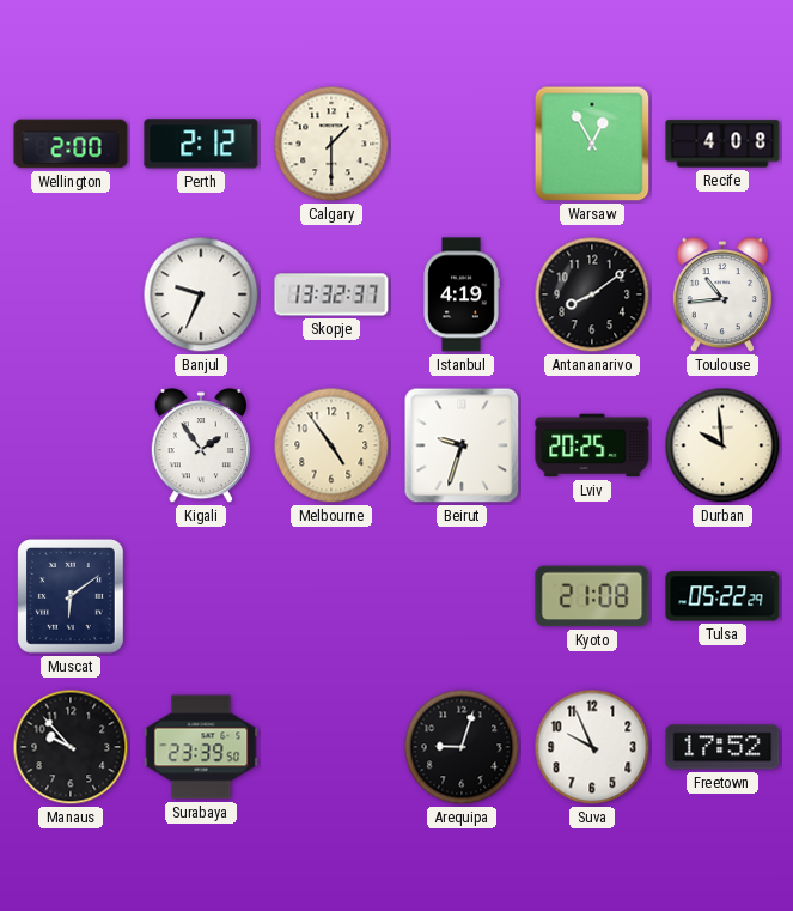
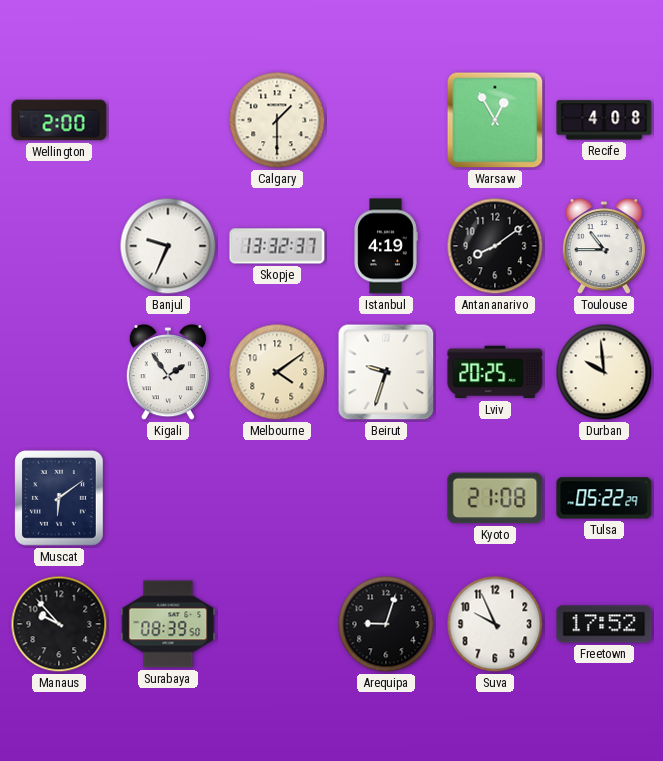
Perth: 2:12 -> none
Toulouse: 10:44 -> 10:45
Melbourne: 4:54 -> 4:09
Surabaya: 23:39 -> 08:39
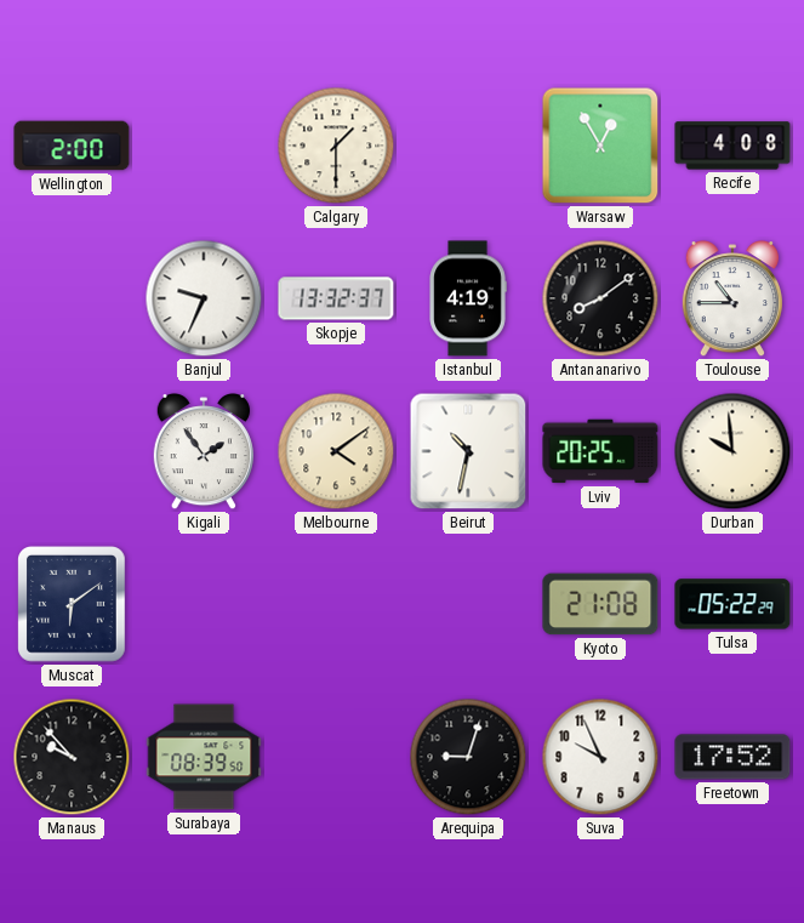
Beirut: 9:33 -> 10:32
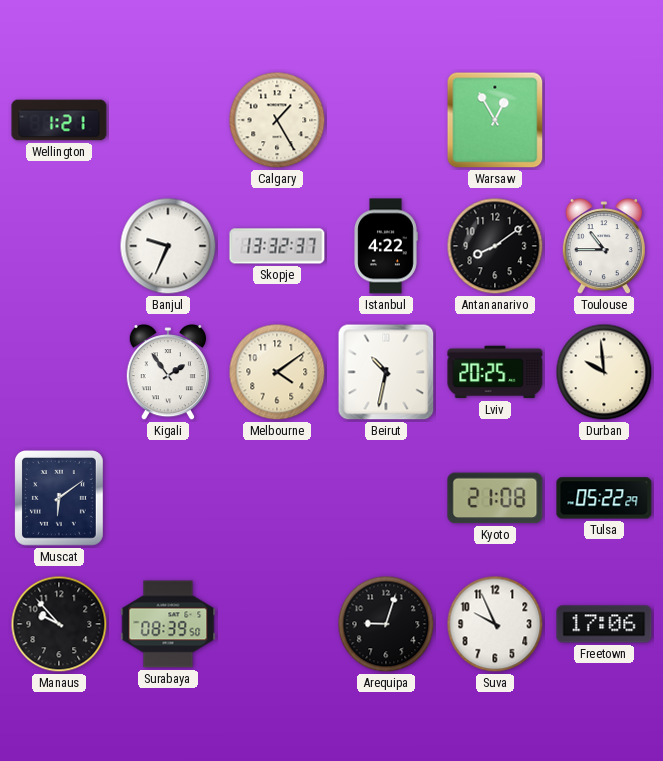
Wellington: 2:00 -> 1:21
Calgary: 1:30 -> 1:25
Recife: 4:08 -> none
Istanbul: 4:19 -> 4:22
Freetown: 17:52 -> 17:06
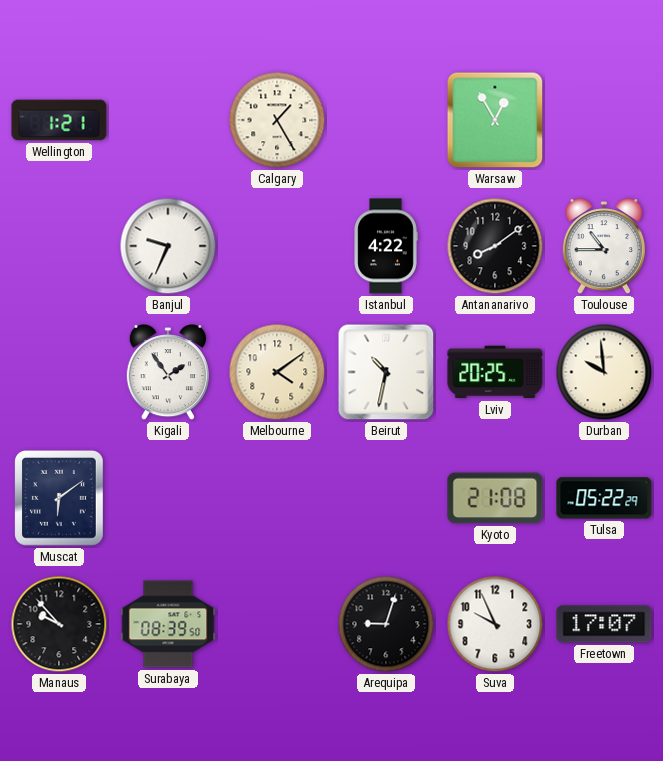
Skopje: 13:32 -> none
Freetown: 17:06 -> 17:07
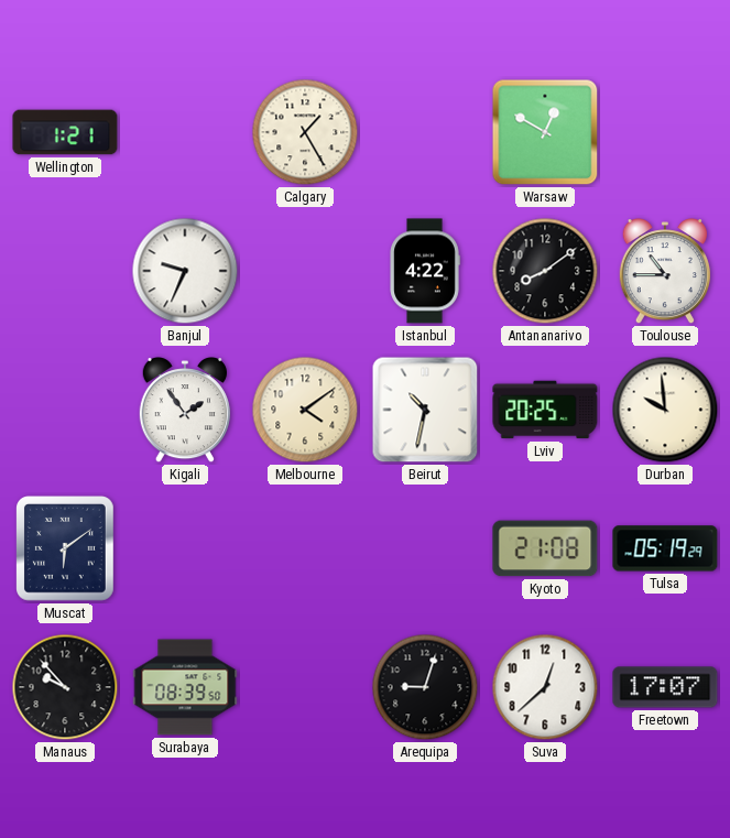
Warsaw: 12:55 -> 12:50
Tulsa: 05:22 -> 05:19
Suva: 9:56 -> 12:38
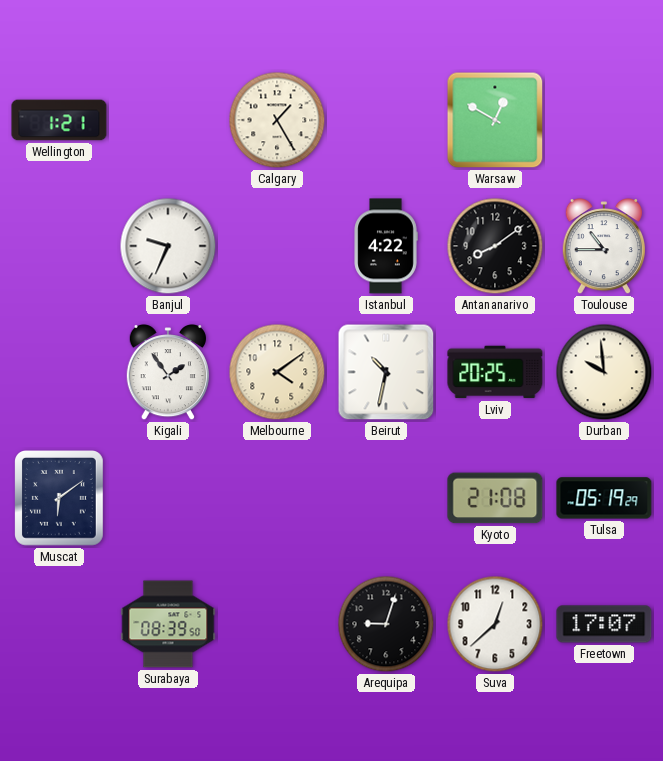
Manaus: 9:53 -> none
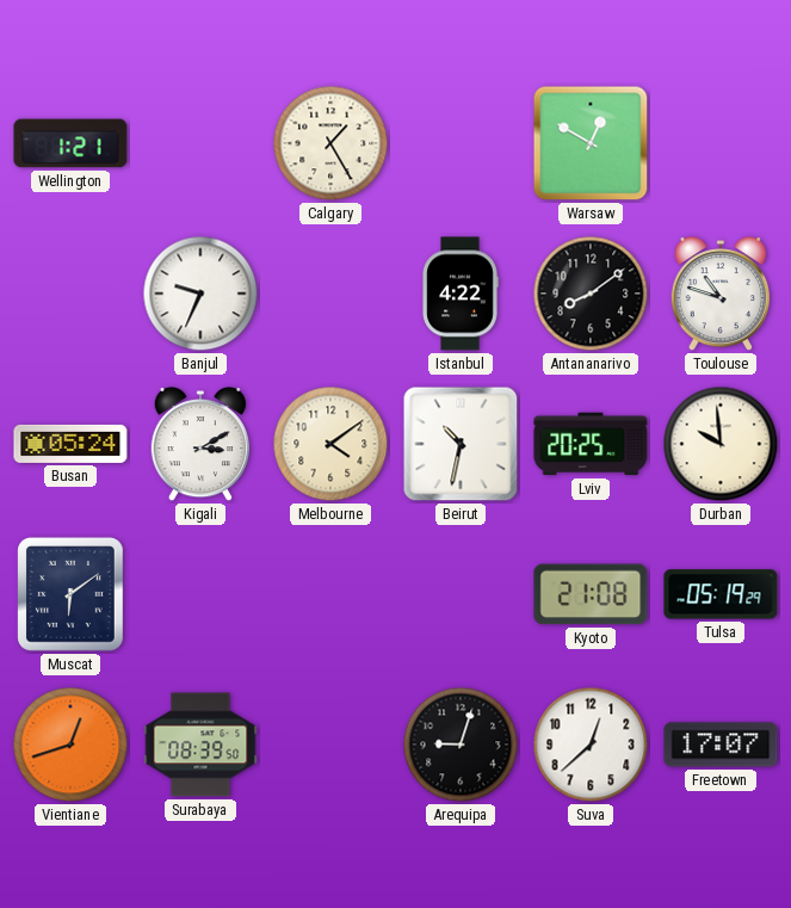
Toulouse: 10:45 -> 10:48
Busan: none -> 05:24
Kigali: 1:54 -> 3:10
Vientiane: none -> 12:42
